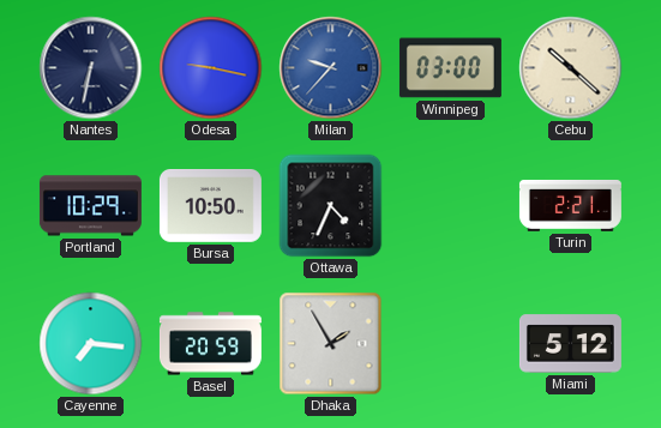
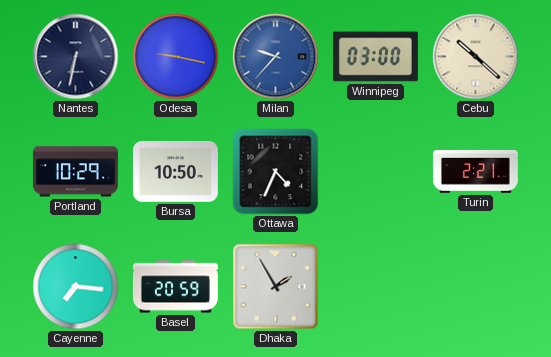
Miami: 5:12 -> none
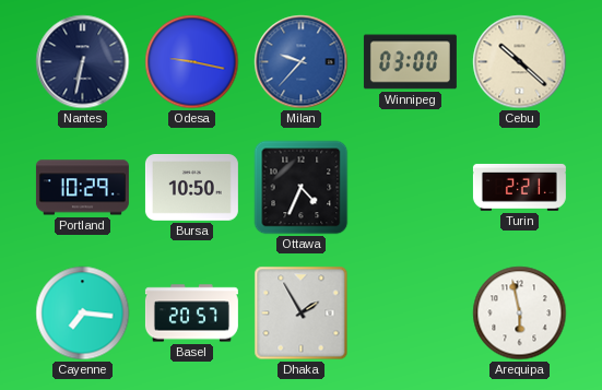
Basel: 20:59 -> 20:57
Arequipa: none -> 5:58
